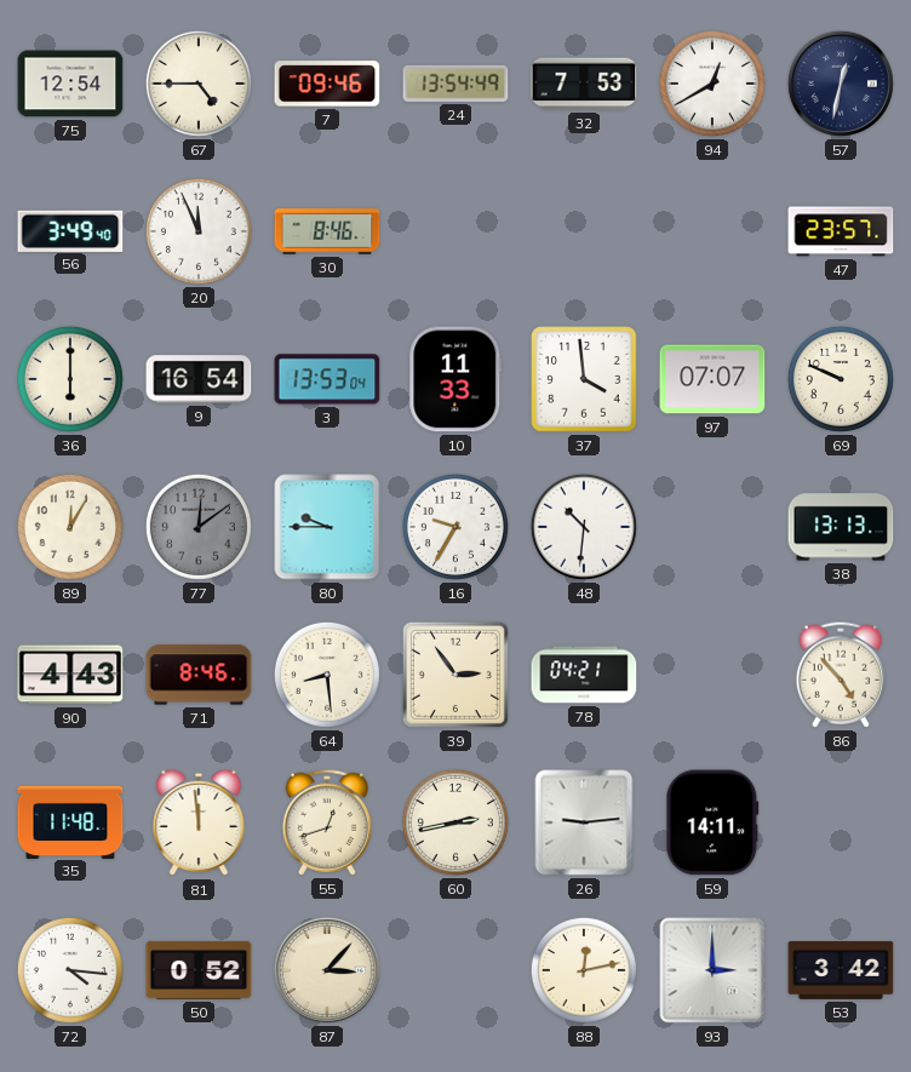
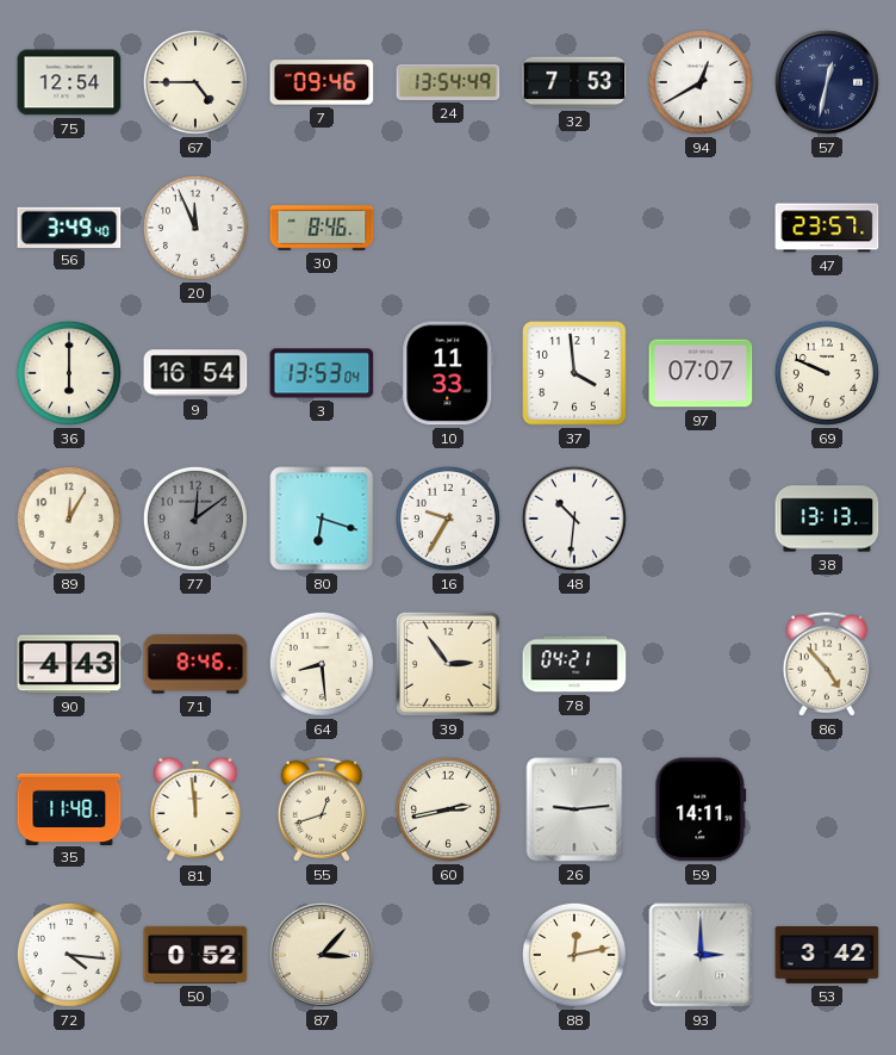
80: 9:45 -> 6:18
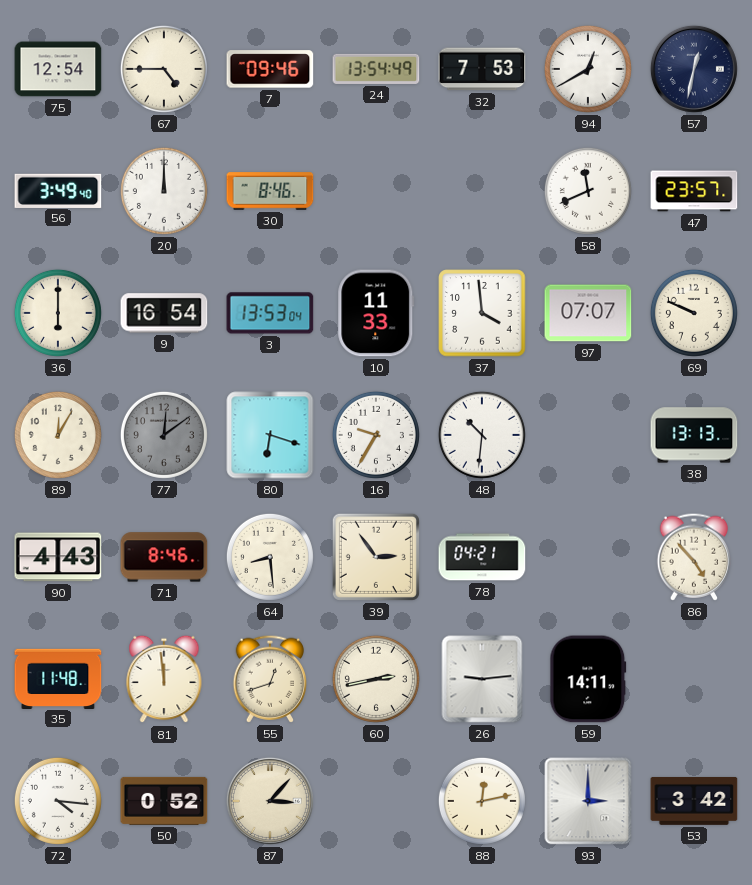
20: 11:56 -> 12:00
58: none -> 11:41
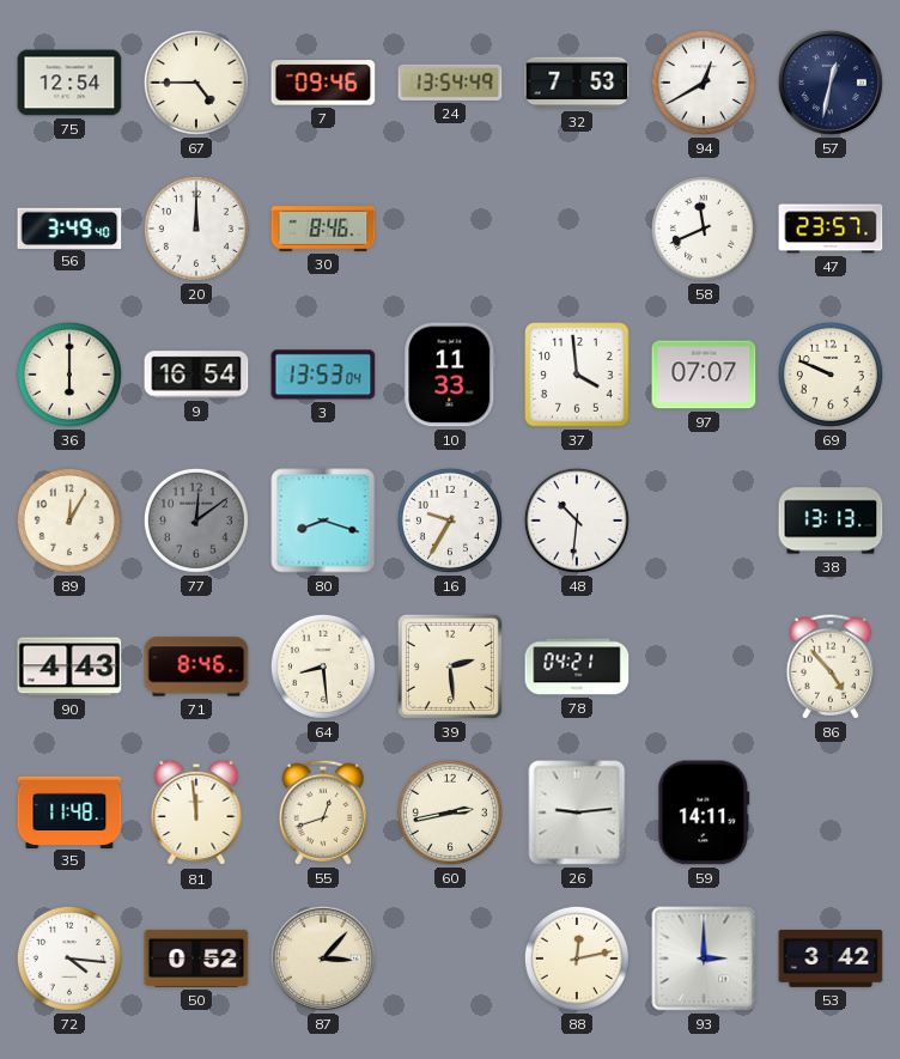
80: 6:18 -> 8:18
39: 2:54 -> 2:29
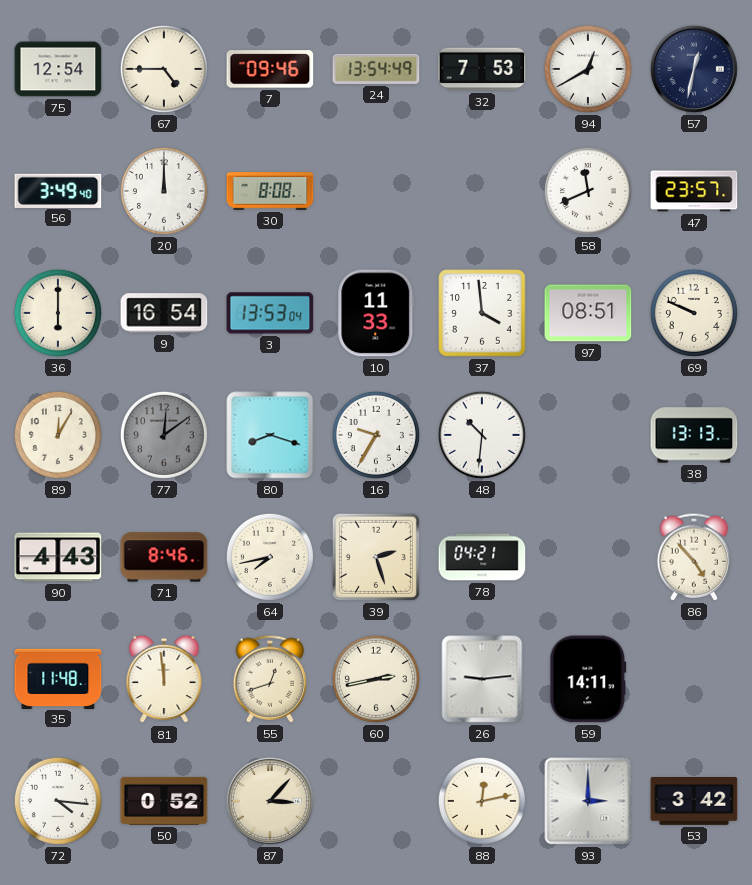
30: 8:46 -> 8:08
97: 07:07 -> 08:51
64: 8:29 -> 7:43
39: 2:29 -> 2:27
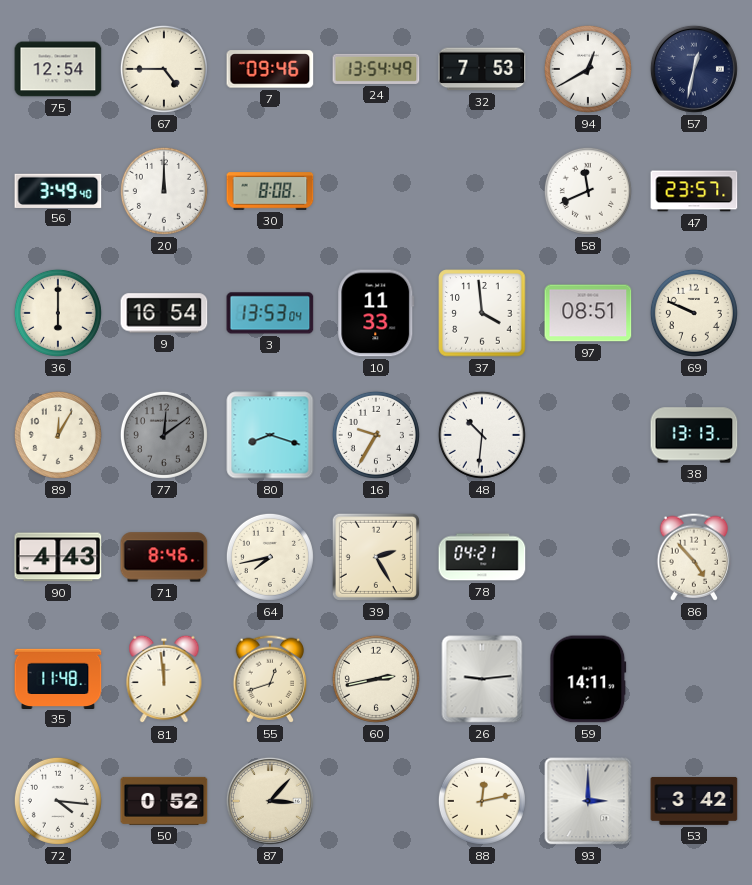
39: 2:27 -> 2:25
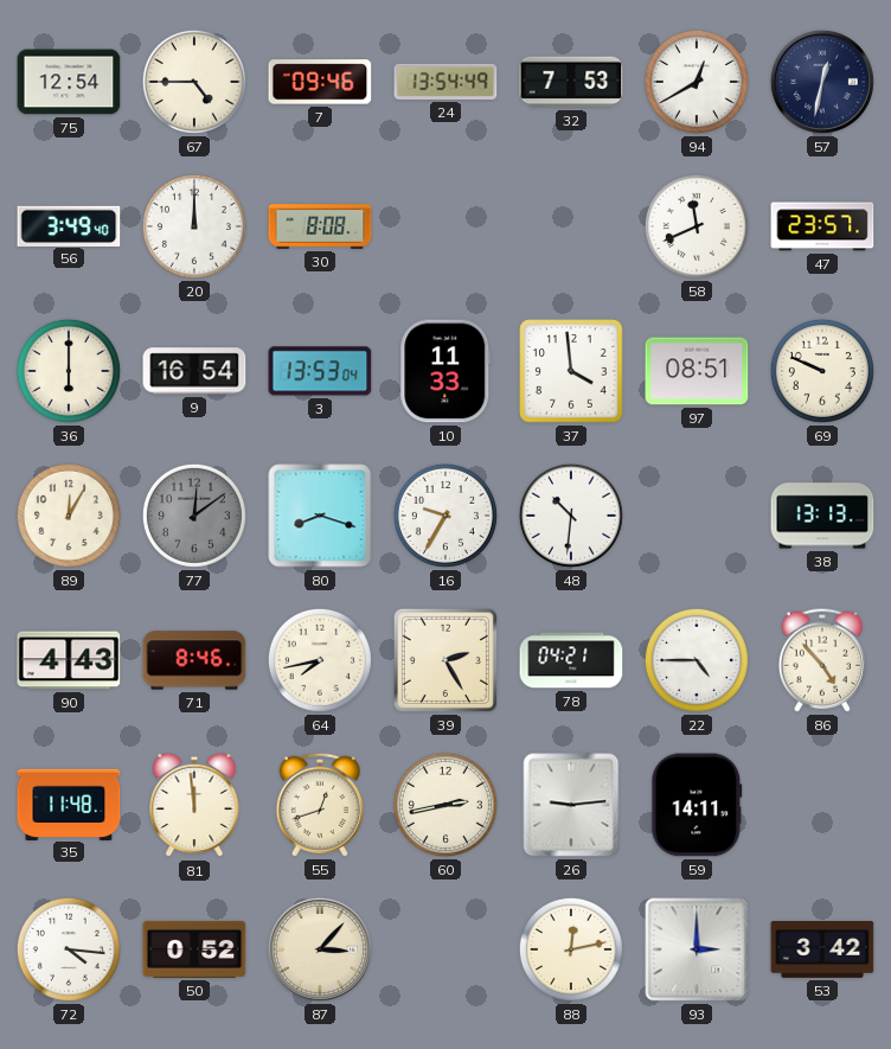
22: none -> 4:45
